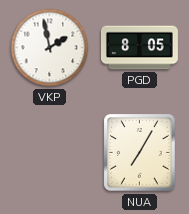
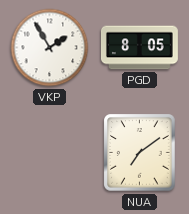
VKP: 1:58 -> 1:55
NUA: 7:05 -> 7:09
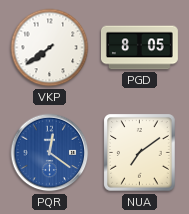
VKP: 1:55 -> 7:39
PQR: none -> 12:21
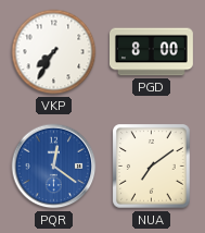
VKP: 7:39 -> 7:35
PGD: 8:05 -> 8:00
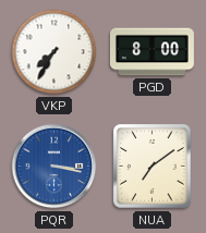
PQR: 12:21 -> 3:17
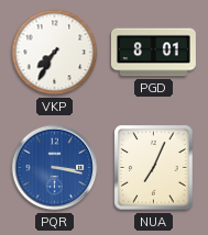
PGD: 8:00 -> 8:01
NUA: 7:09 -> 7:04
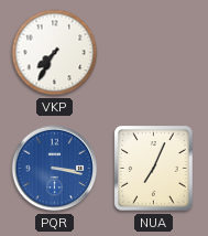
PGD: 8:01 -> none
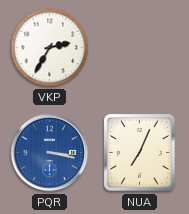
VKP: 7:35 -> 2:35
